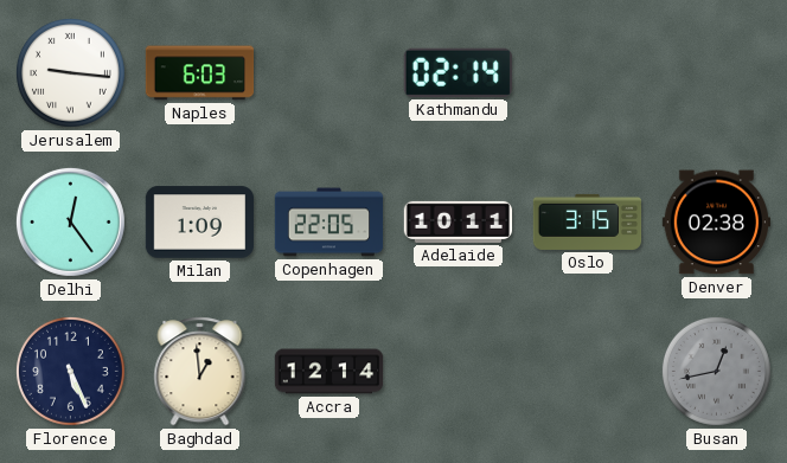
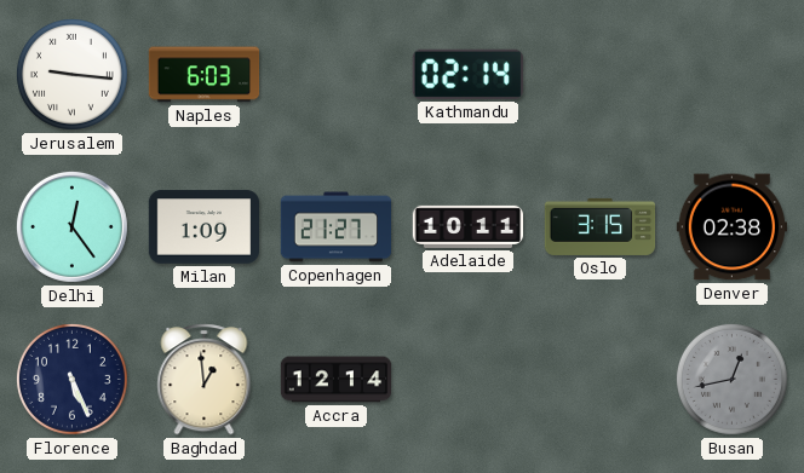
Copenhagen: 22:05 -> 21:27
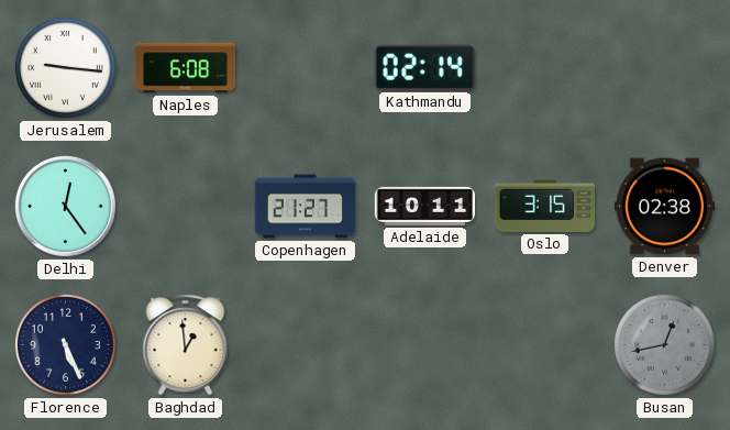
Naples: 6:03 -> 6:08
Milan: 1:09 -> none
Accra: 12:14 -> none
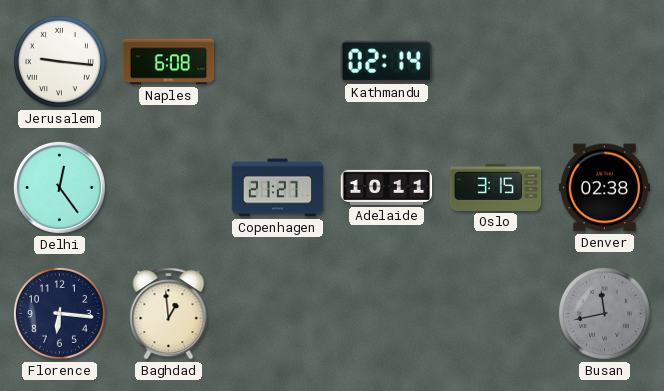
Florence: 5:26 -> 6:16
Busan: 12:43 -> 11:43
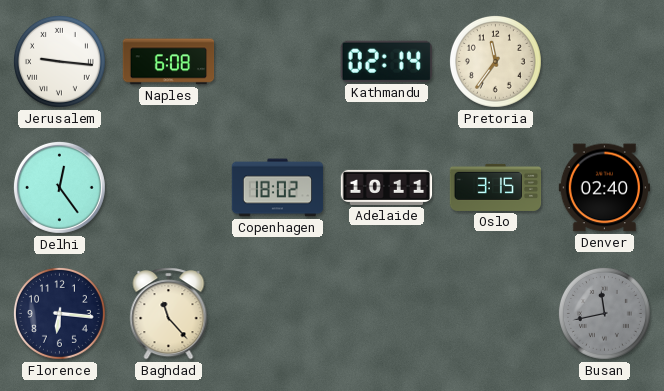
Pretoria: none -> 11:36
Copenhagen: 21:27 -> 18:02
Denver: 02:38 -> 02:40
Baghdad: 12:59 -> 11:23
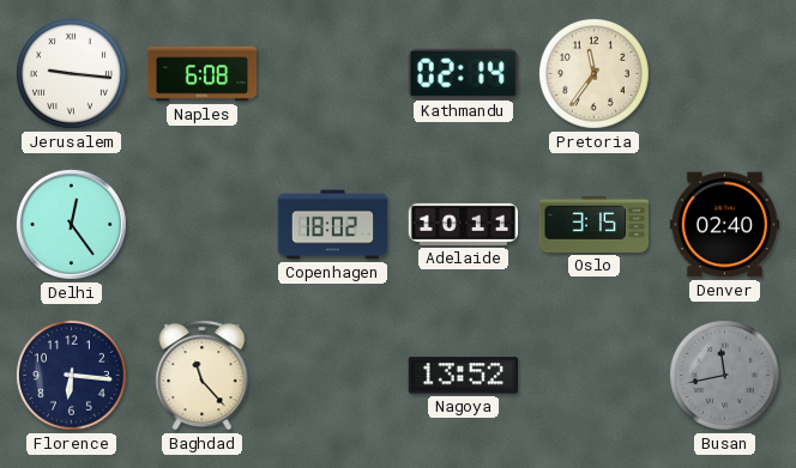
Nagoya: none -> 13:52
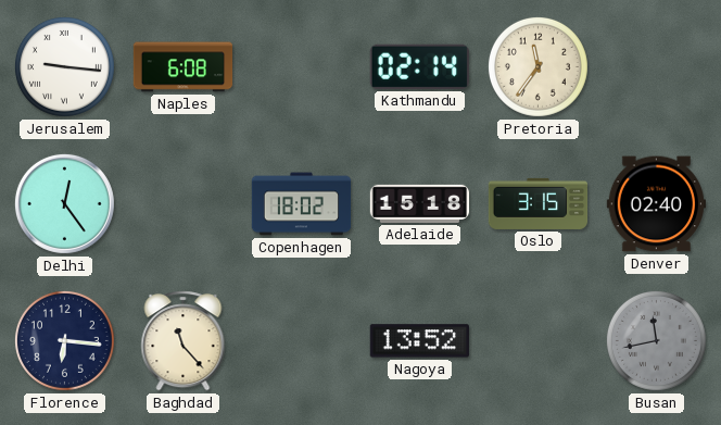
Adelaide: 10:11 -> 15:18
